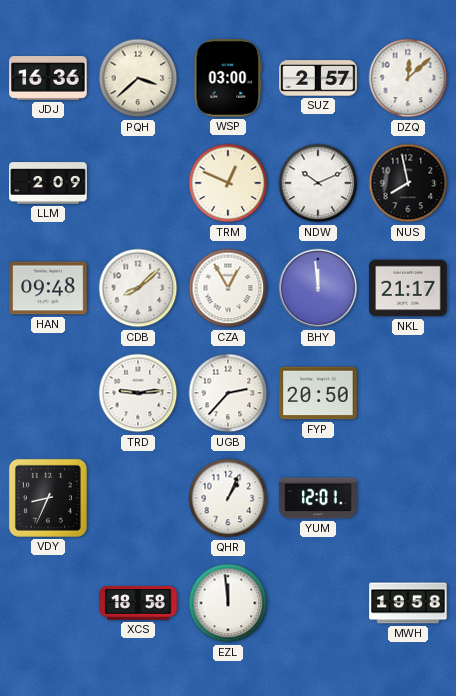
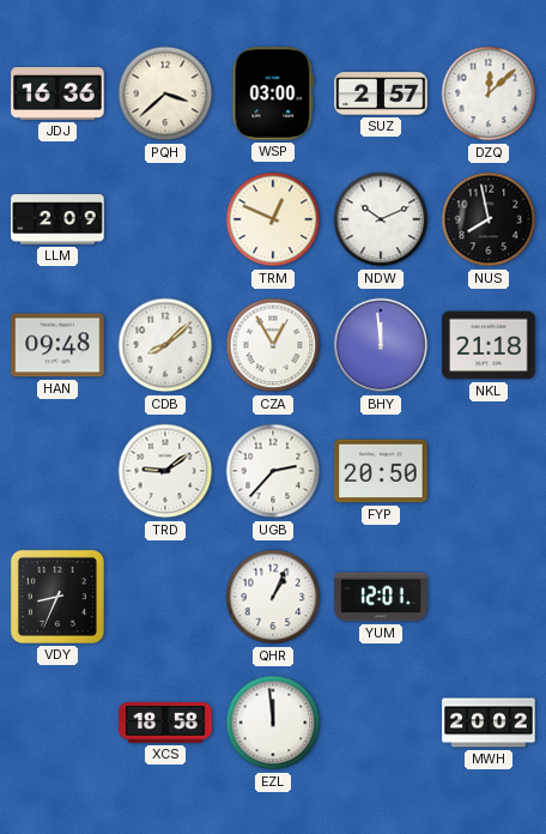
NKL: 21:17 -> 21:18
TRD: 9:14 -> 9:09
MWH: 19:58 -> 20:02
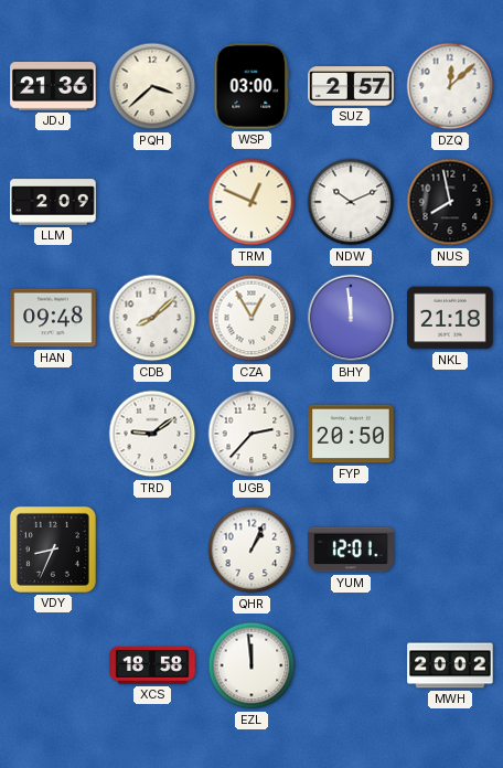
JDJ: 16:36 -> 21:36
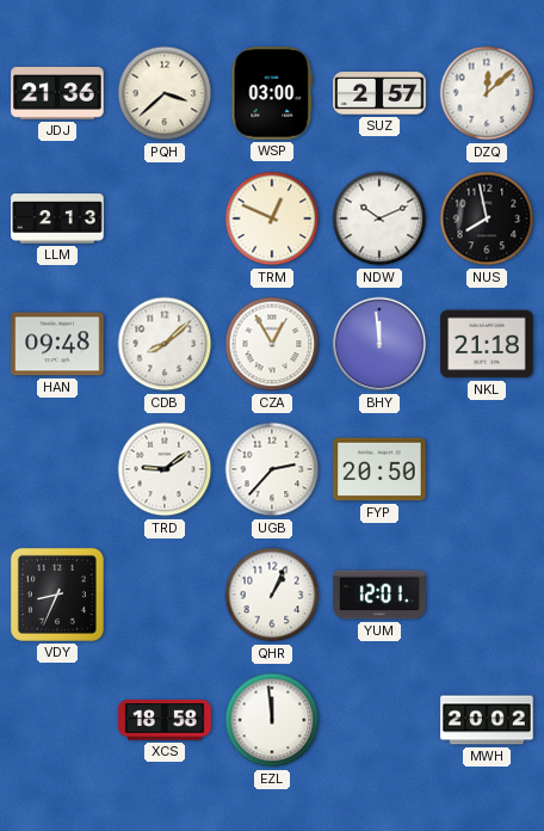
LLM: 2:09 -> 2:13
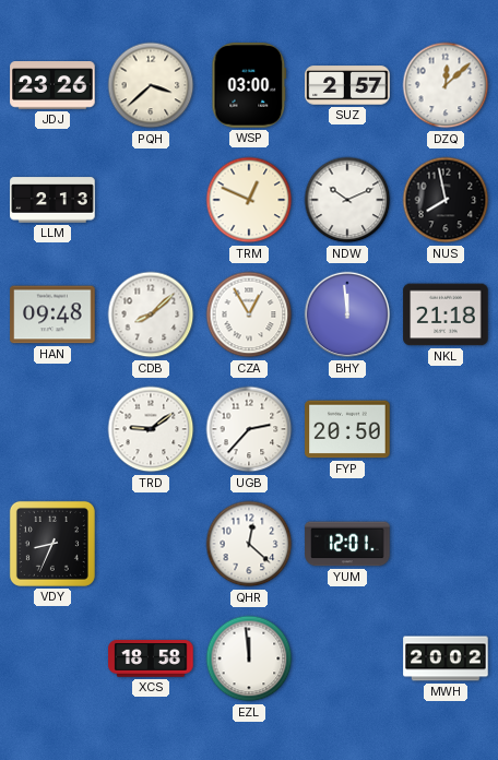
JDJ: 21:36 -> 23:26
QHR: 1:04 -> 12:22
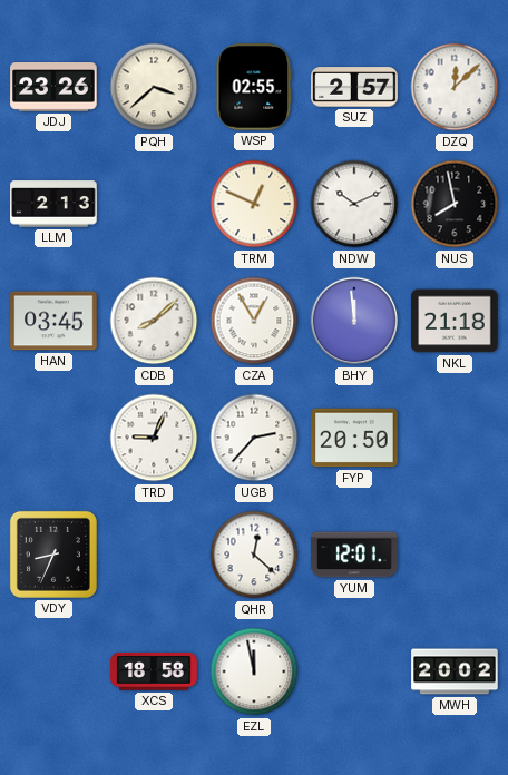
WSP: 03:00 -> 02:55
HAN: 09:48 -> 03:45
TRD: 9:09 -> 9:04
EZL: 11:59 -> 11:58
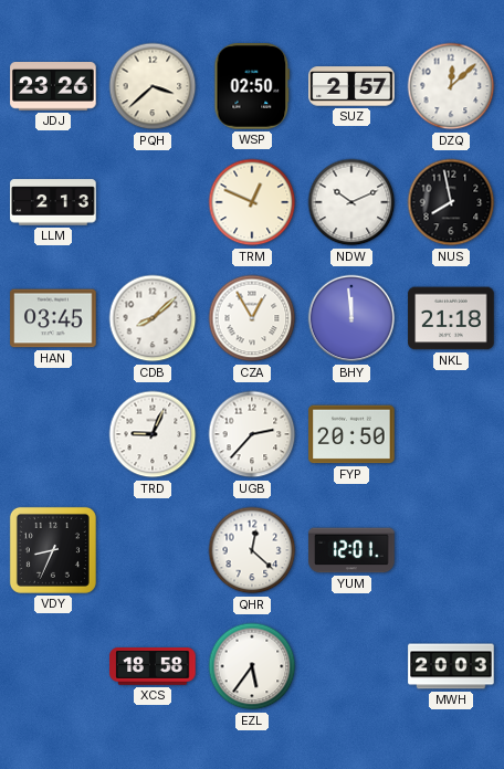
WSP: 02:55 -> 02:50
EZL: 11:58 -> 5:36
MWH: 20:02 -> 20:03
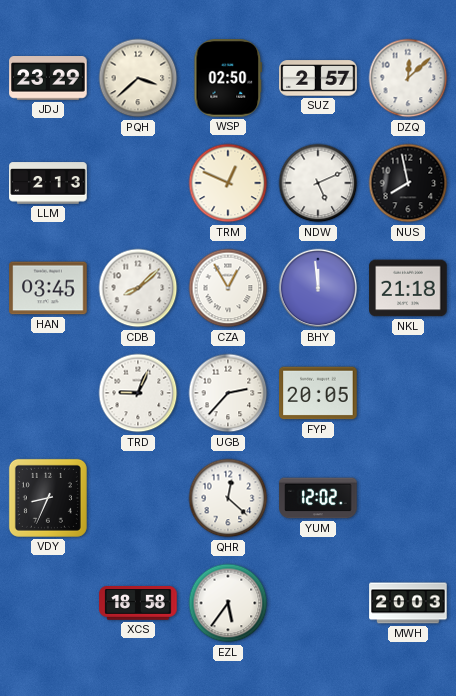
JDJ: 23:26 -> 23:29
NDW: 10:11 -> 5:11
FYP: 20:50 -> 20:05
YUM: 12:01 -> 12:02
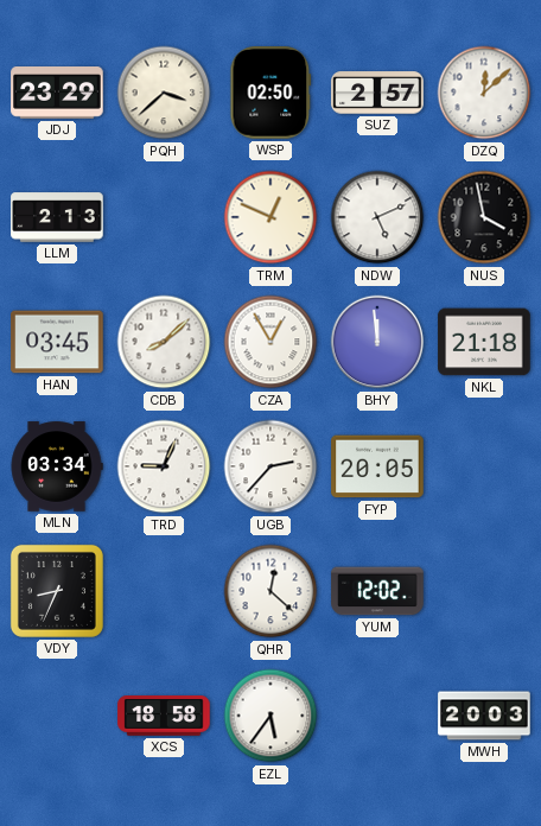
NUS: 7:58 -> 3:58
MLN: none -> 03:34
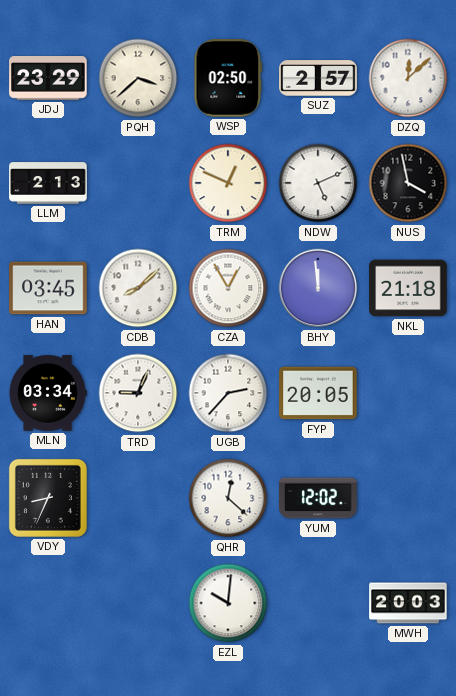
XCS: 18:58 -> none
EZL: 5:36 -> 10:01
